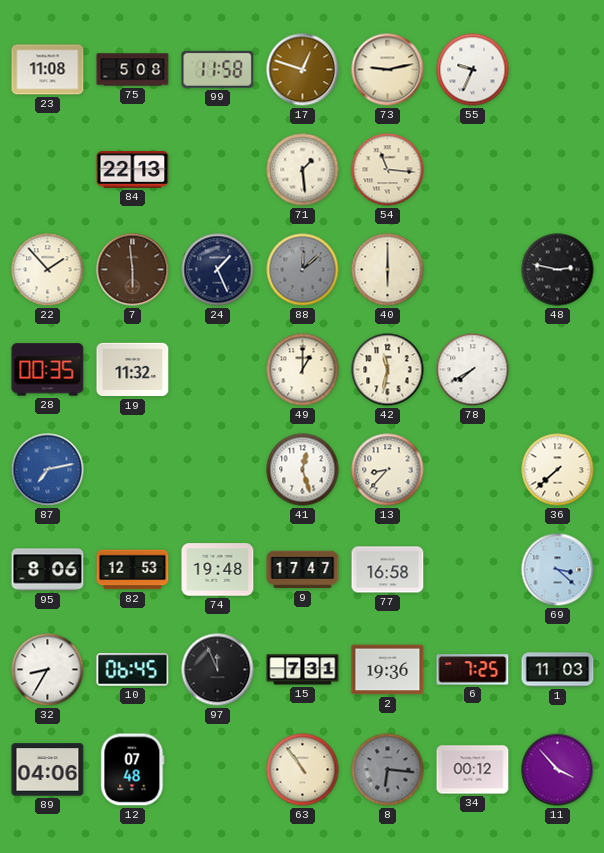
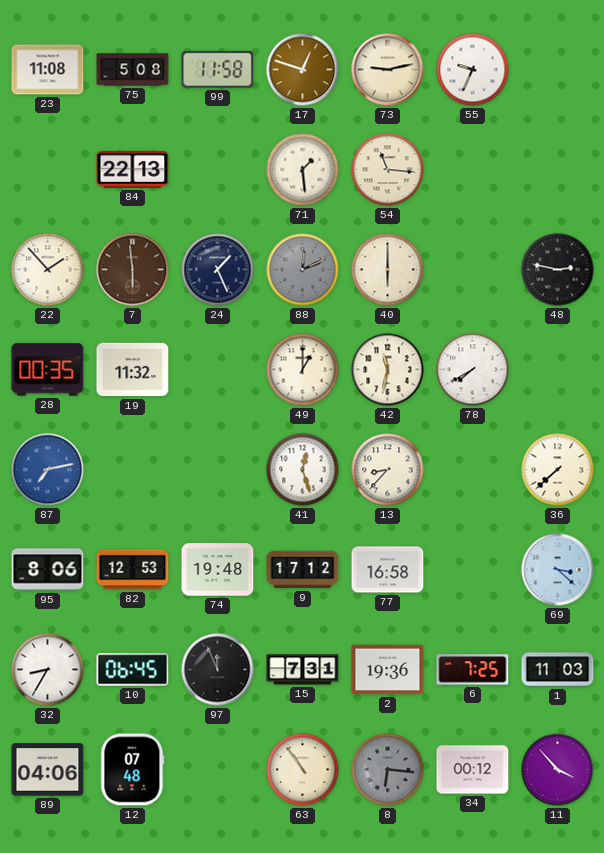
88: 12:08 -> 12:11
9: 17:47 -> 17:12
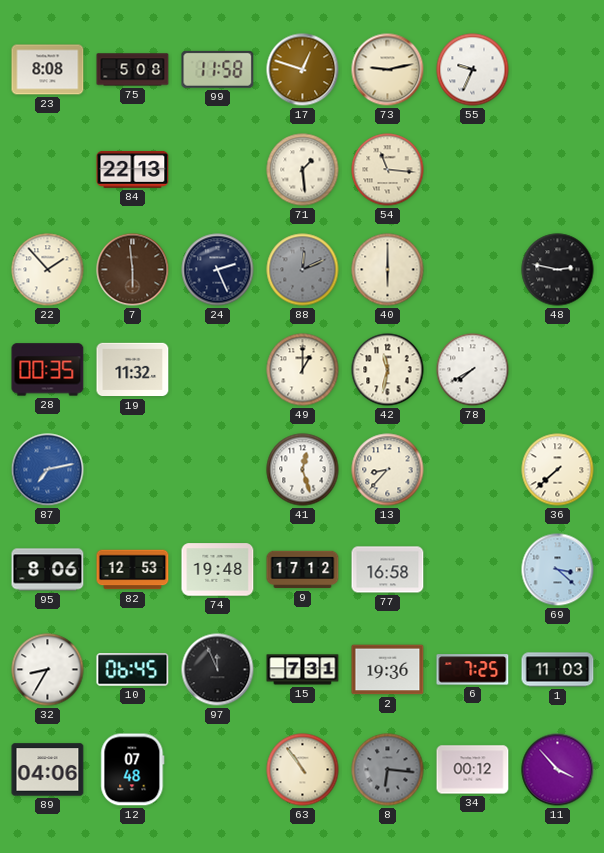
23: 11:08 -> 8:08
24: 1:26 -> 2:26
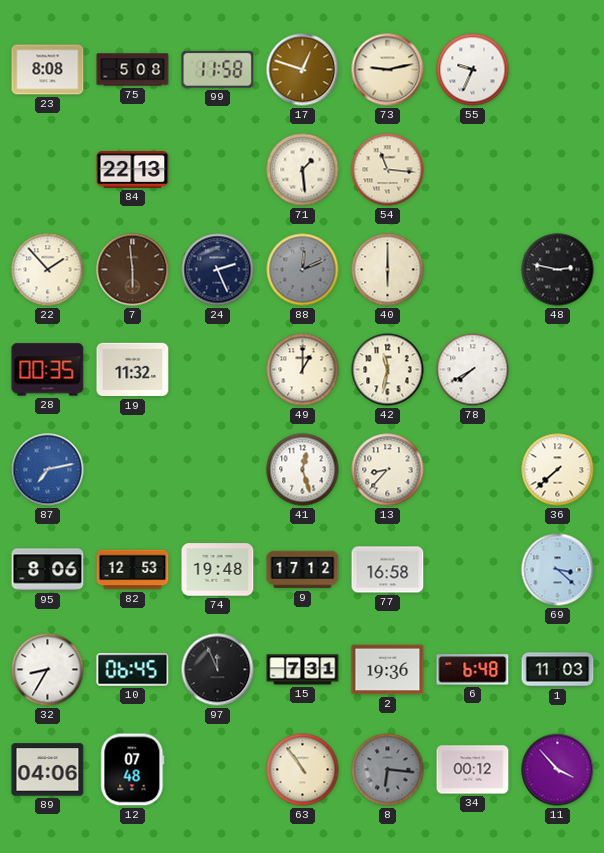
6: 7:25 -> 6:48
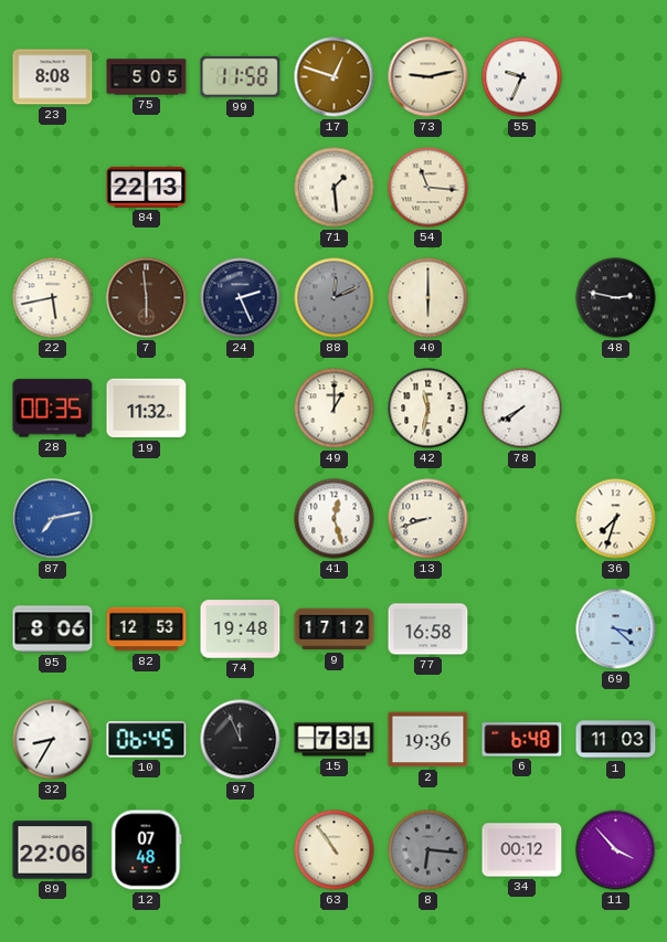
75: 5:08 -> 5:05
22: 1:53 -> 5:43
13: 8:37 -> 8:42
36: 7:38 -> 7:33
89: 04:06 -> 22:06
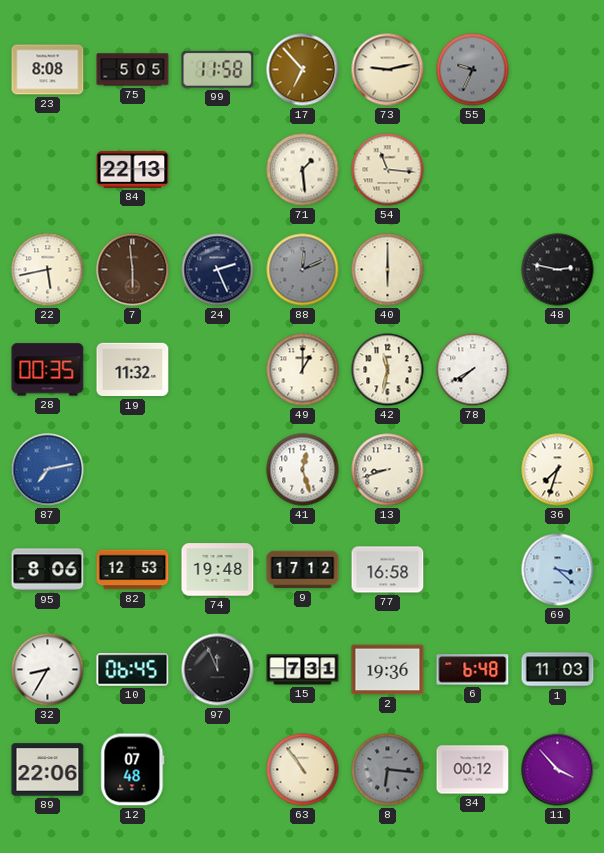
17: 12:48 -> 6:53
55 dial: white -> grey
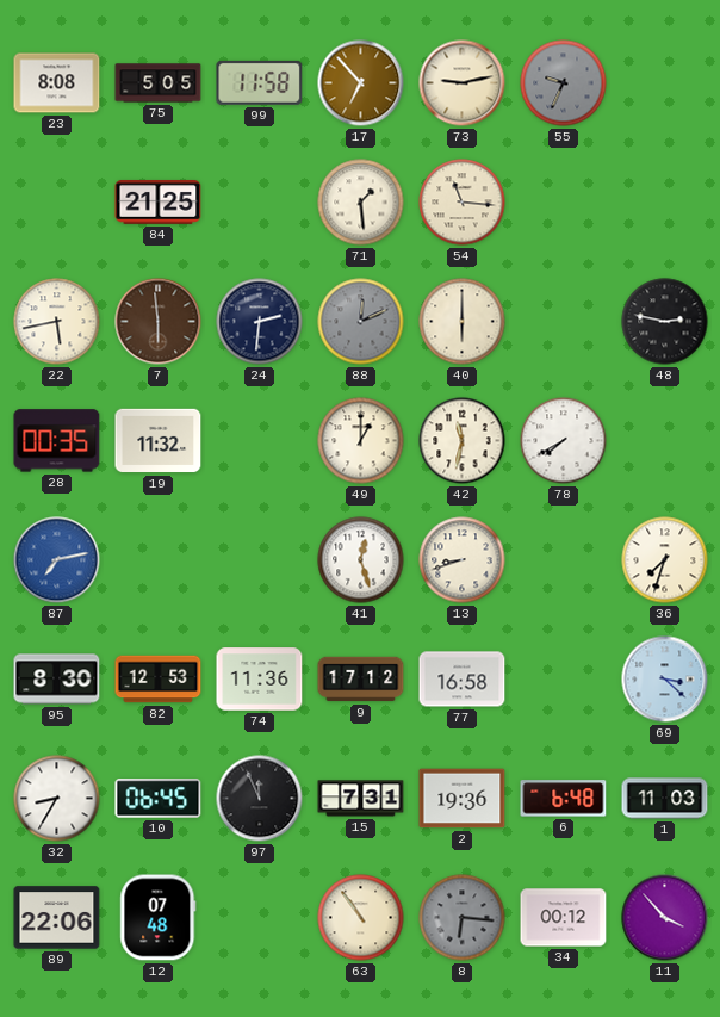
84: 22:13 -> 21:25
24: 2:26 -> 2:31
95: 8:06 -> 8:30
74: 19:48 -> 11:36
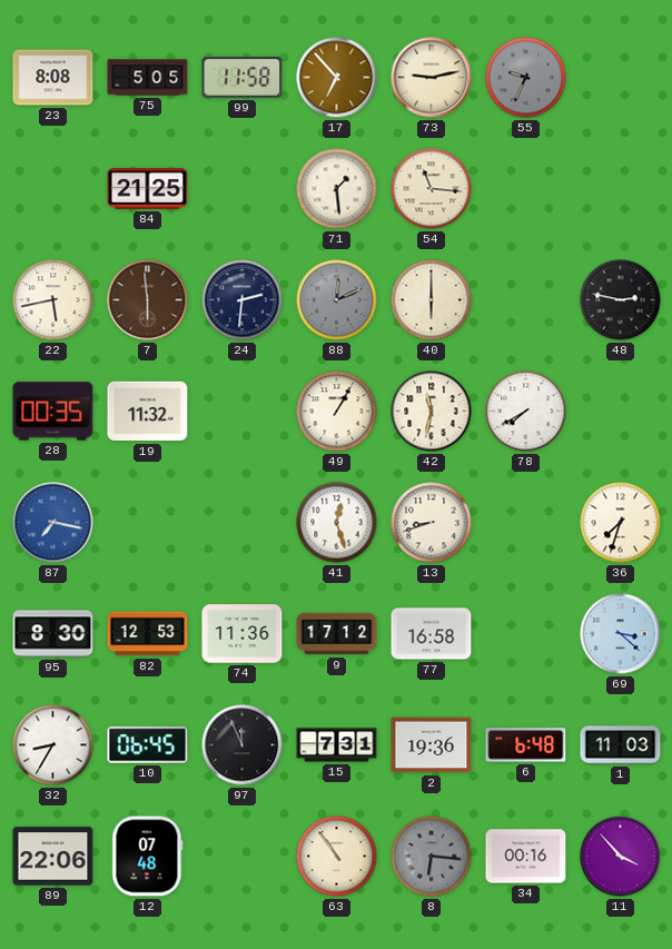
49: 1:00 -> 1:05
87: 7:13 -> 7:17
34: 00:12 -> 00:16
